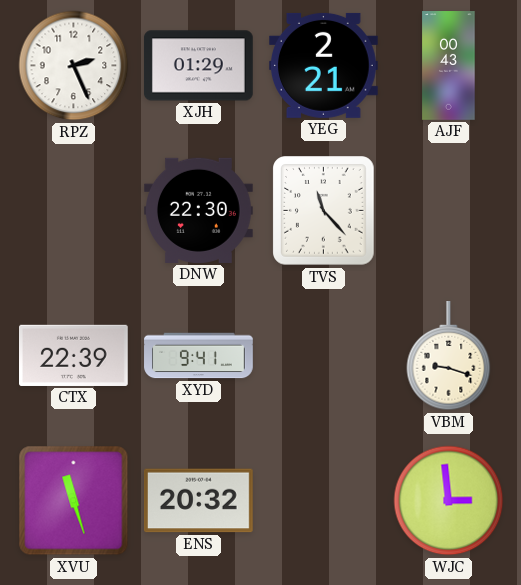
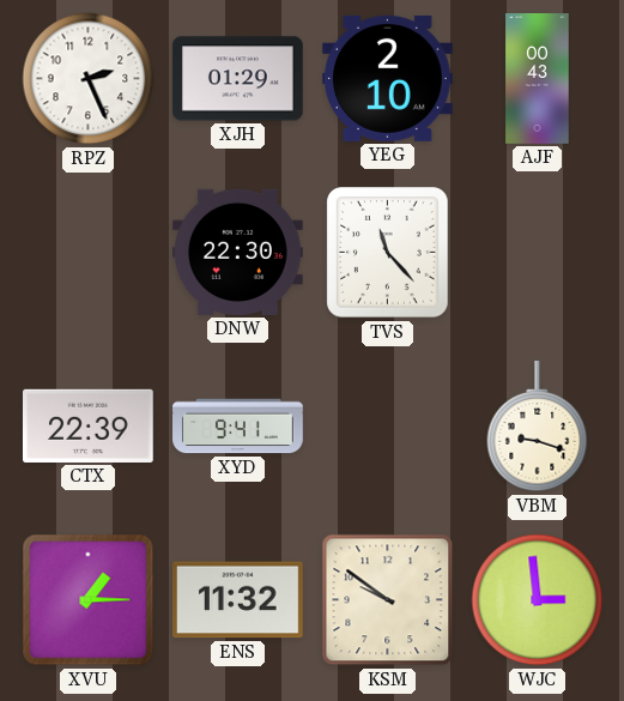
YEG: 2:21 -> 2:10
XVU: 11:27 -> 1:15
ENS: 20:32 -> 11:32
KSM: none -> 9:51
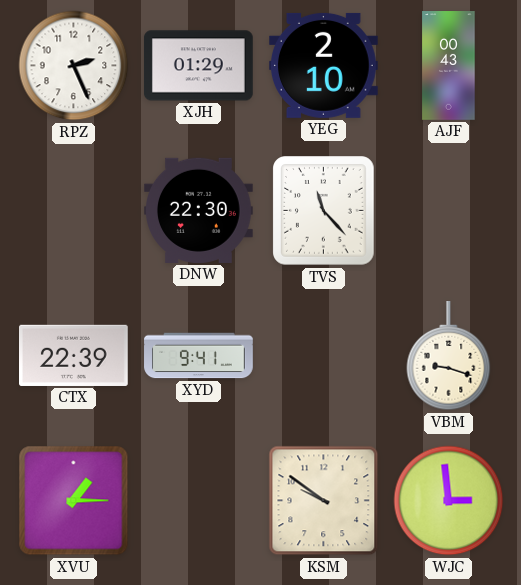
ENS: 11:32 -> none
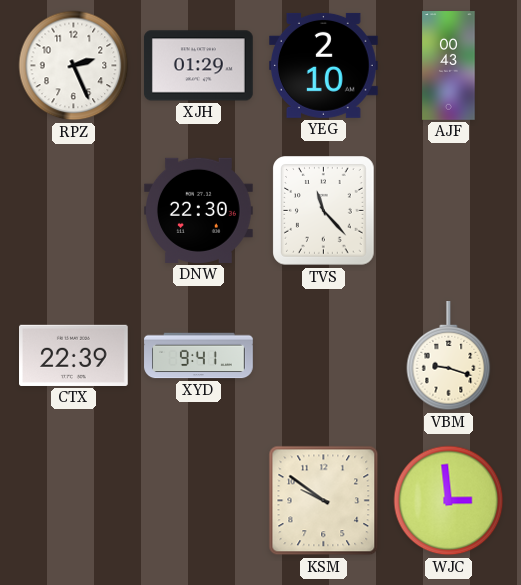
XVU: 1:15 -> none
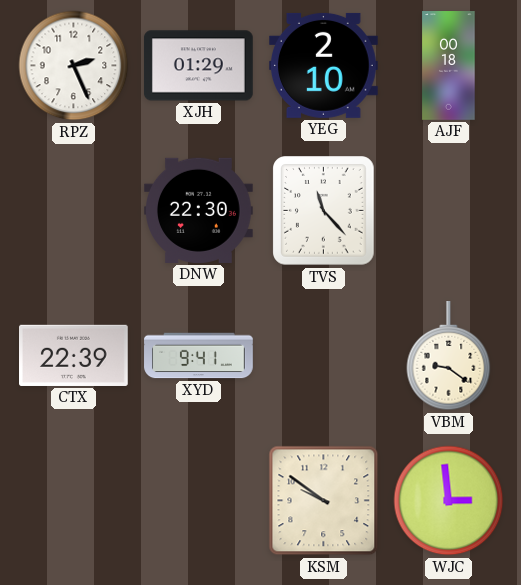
AJF: 00:43 -> 00:18
VBM: 9:18 -> 9:21
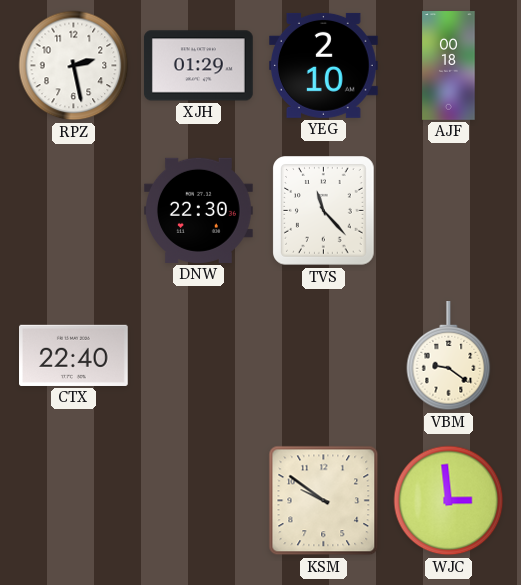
RPZ: 2:26 -> 2:28
CTX: 22:39 -> 22:40
XYD: 9:41 -> none
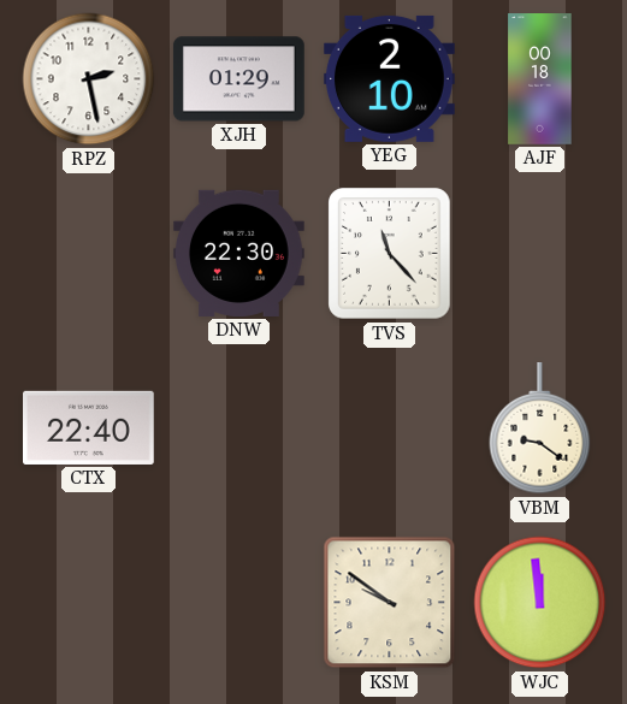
WJC: 2:59 -> 11:59
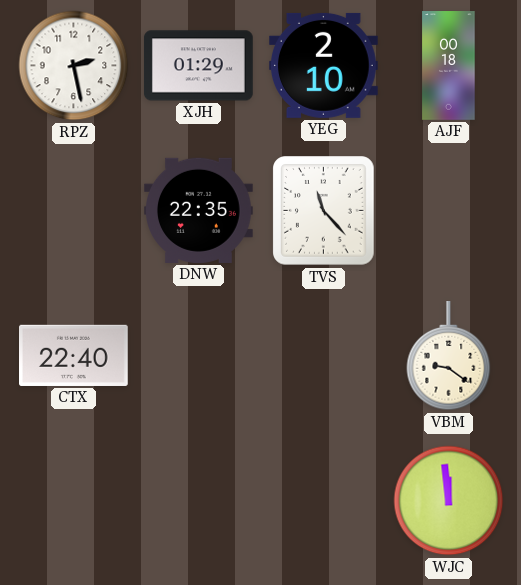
DNW: 22:30 -> 22:35
KSM: 9:51 -> none
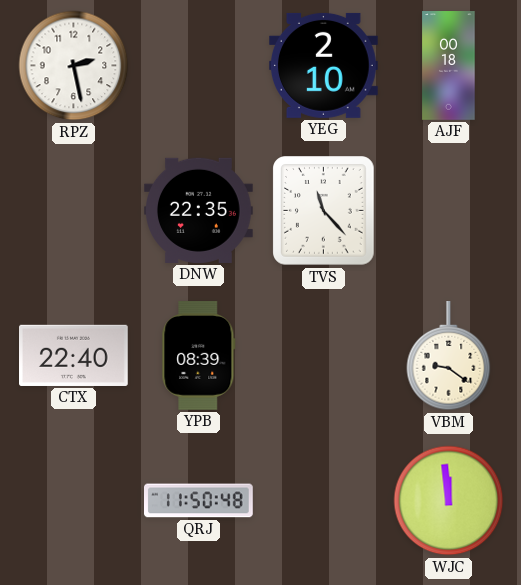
XJH: 01:29 -> none
YPB: none -> 08:39
QRJ: none -> 11:50
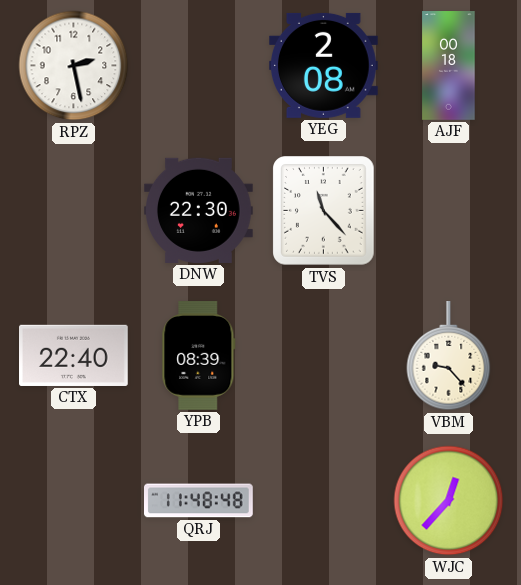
YEG: 2:10 -> 2:08
DNW: 22:35 -> 22:30
VBM: 9:21 -> 9:23
QRJ: 11:50 -> 11:48
WJC: 11:59 -> 12:37
